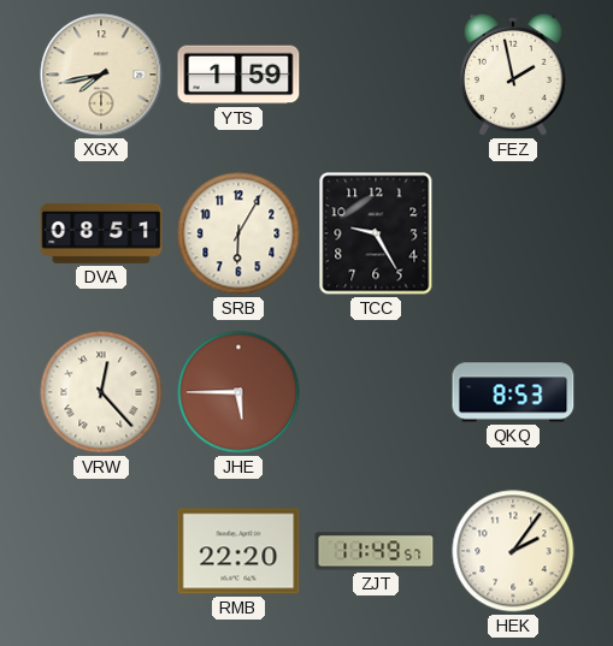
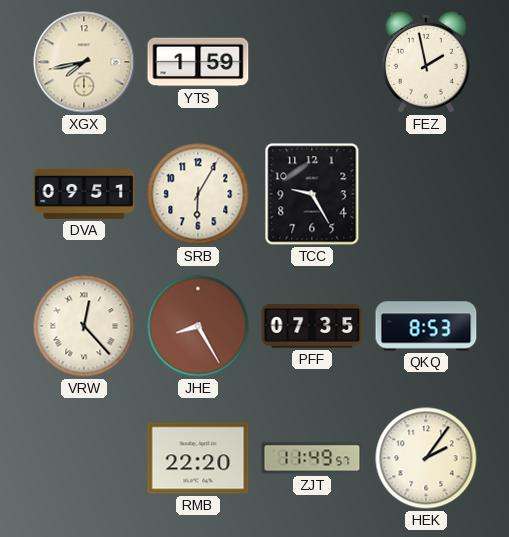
DVA: 08:51 -> 09:51
JHE: 5:45 -> 8:25
PFF: none -> 07:35
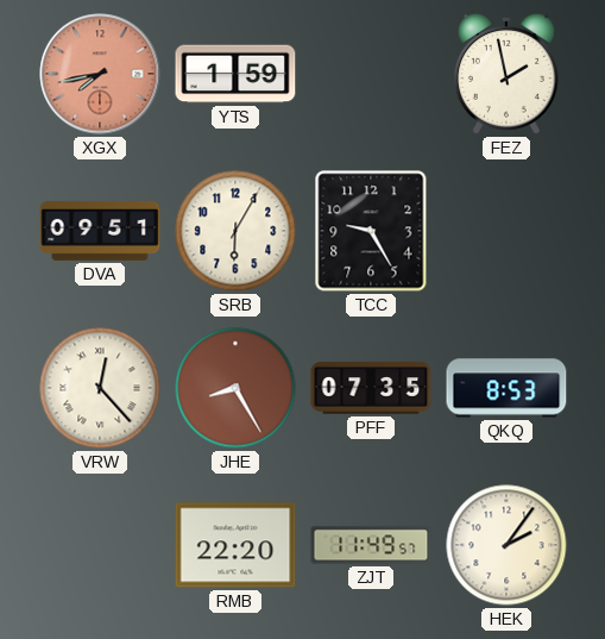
XGX dial: cream -> salmon
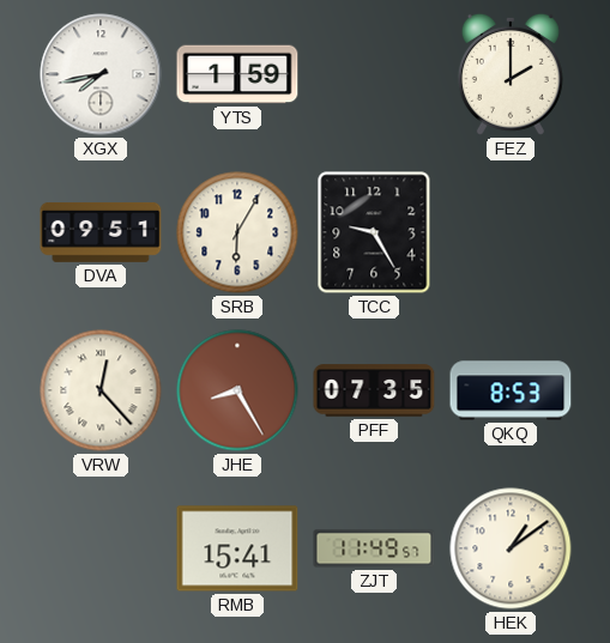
XGX dial: salmon -> white
FEZ: 1:58 -> 2:00
RMB: 22:20 -> 15:41
HEK: 2:06 -> 1:09
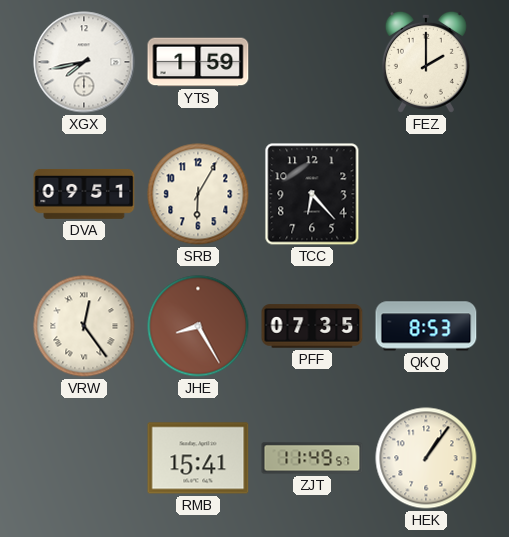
TCC: 9:25 -> 6:23
VRW: 12:23 -> 12:24
HEK: 1:09 -> 1:06
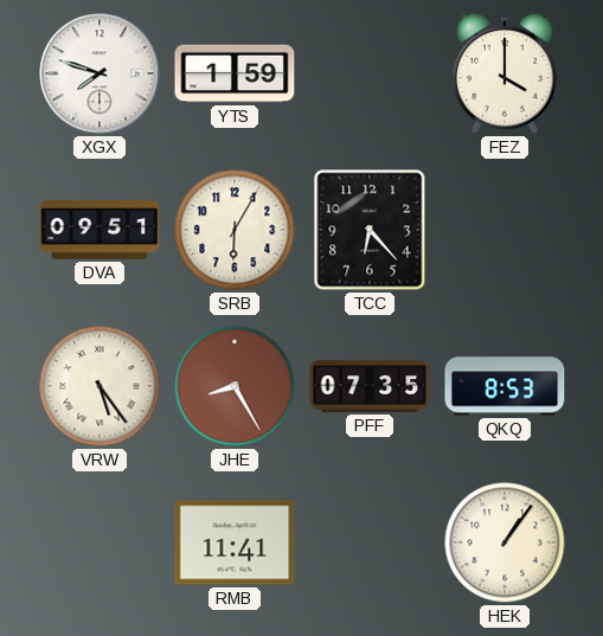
XGX: 7:43 -> 7:48
FEZ: 2:00 -> 4:00
VRW: 12:24 -> 5:24
RMB: 15:41 -> 11:41
ZJT: 11:49 -> none
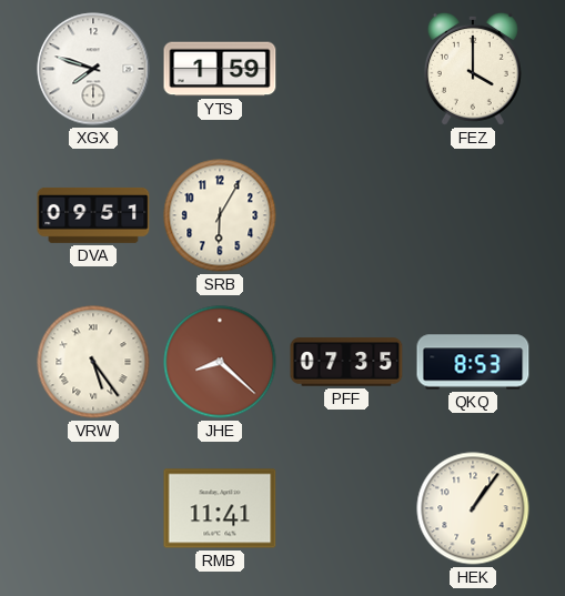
TCC: 6:23 -> none
JHE: 8:25 -> 8:22
